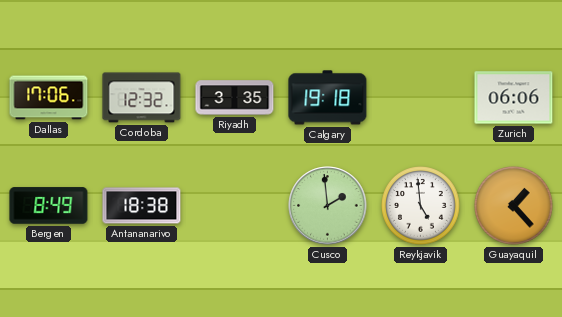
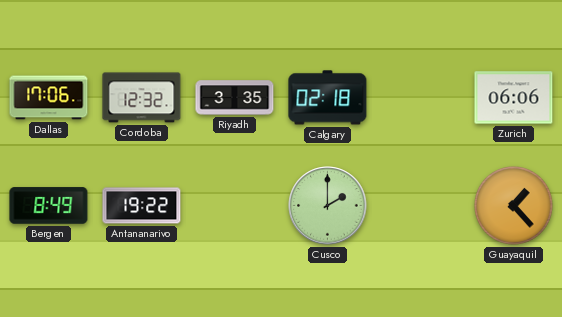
Calgary: 19:18 -> 02:18
Antananarivo: 18:38 -> 19:22
Cusco: 1:59 -> 2:00
Reykjavik: 4:59 -> none
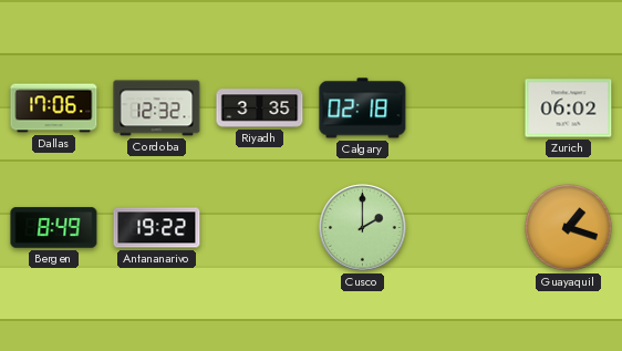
Zurich: 06:06 -> 06:02
Guayaquil: 1:23 -> 1:18
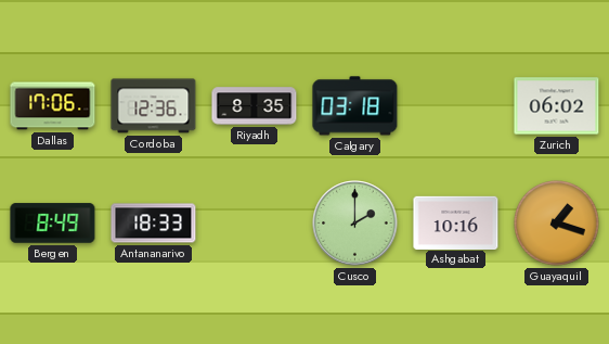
Cordoba: 12:32 -> 12:36
Riyadh: 3:35 -> 8:35
Calgary: 02:18 -> 03:18
Antananarivo: 19:22 -> 18:33
Ashgabat: none -> 10:16
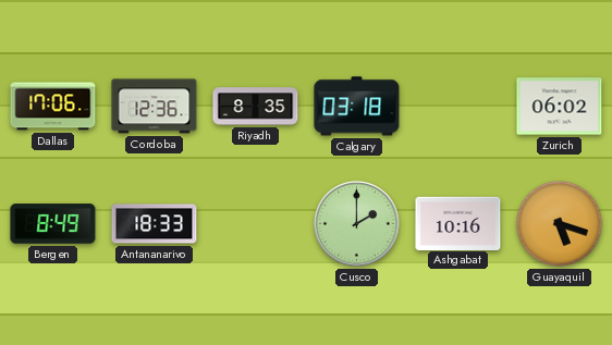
Guayaquil: 1:18 -> 5:18
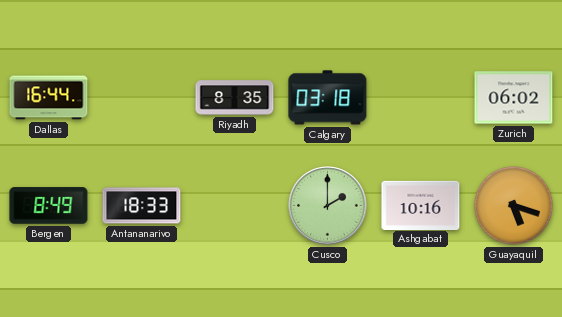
Dallas: 17:06 -> 16:44
Cordoba: 12:36 -> none
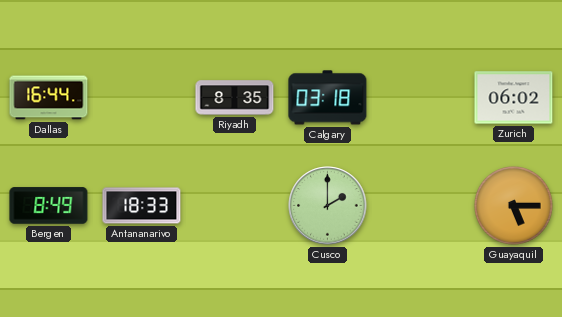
Ashgabat: 10:16 -> none
Guayaquil: 5:18 -> 5:15
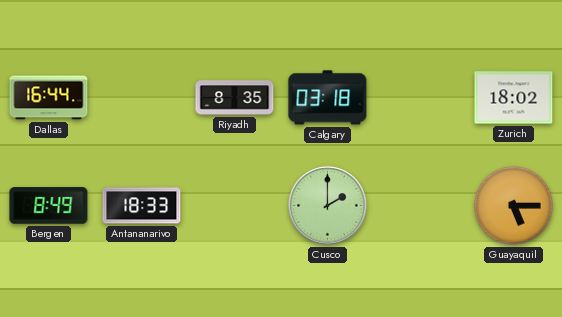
Zurich: 06:02 -> 18:02
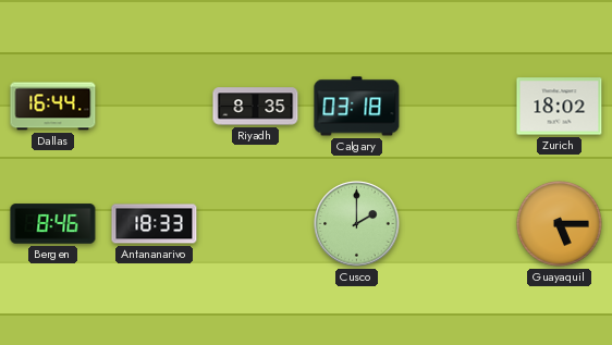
Bergen: 8:49 -> 8:46
